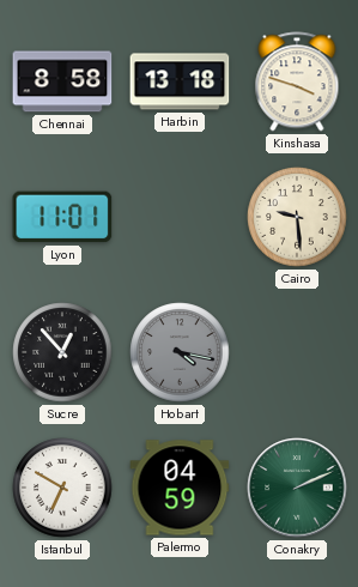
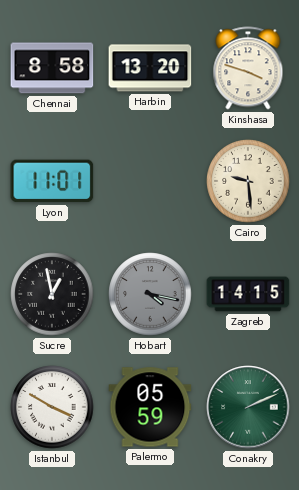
Harbin: 13:18 -> 13:20
Sucre: 12:53 -> 12:58
Zagreb: none -> 14:15
Istanbul: 6:50 -> 3:50
Palermo: 04:59 -> 05:59
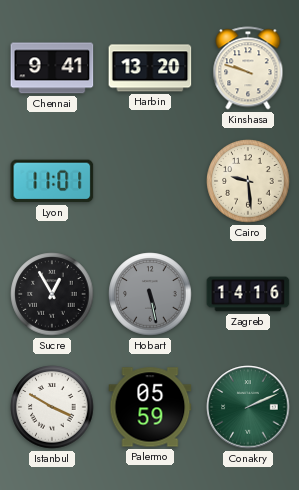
Chennai: 8:58 -> 9:41
Kinshasa: 3:48 -> 9:48
Sucre: 12:58 -> 12:55
Hobart: 4:17 -> 5:28
Zagreb: 14:15 -> 14:16
